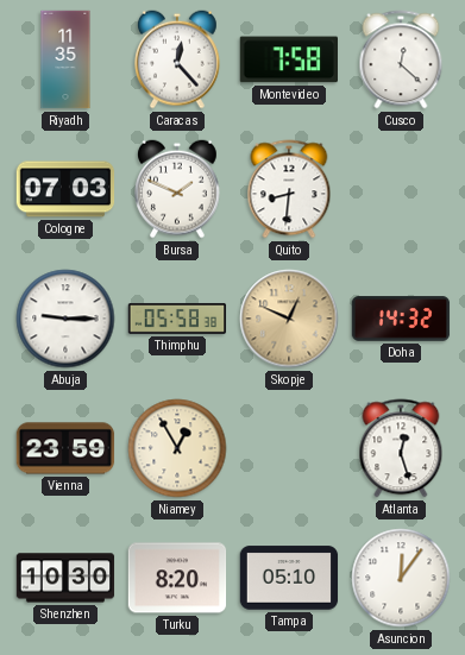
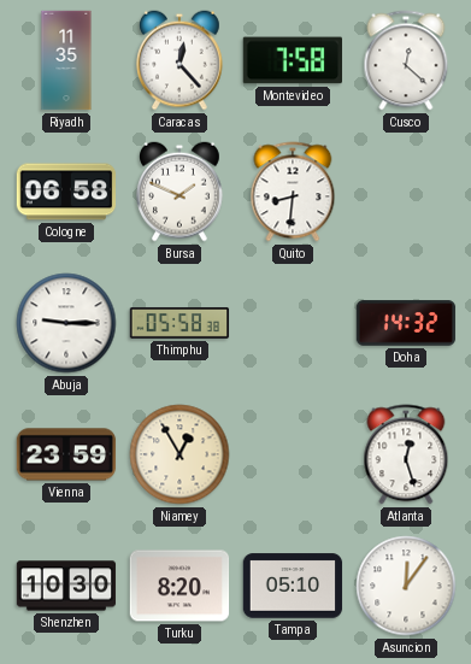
Cologne: 07:03 -> 06:58
Skopje: 12:49 -> none
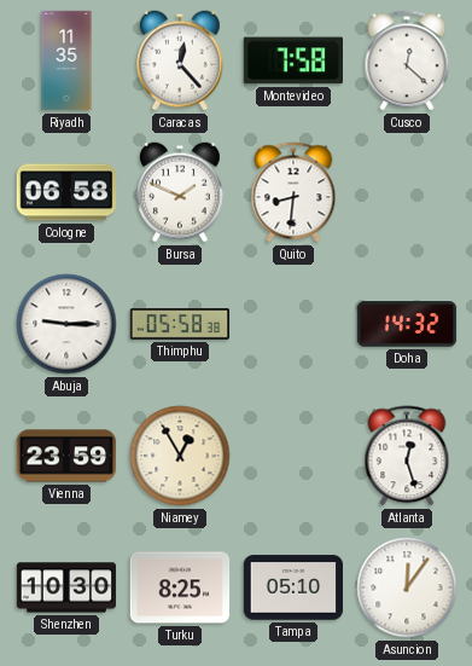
Turku: 8:20 -> 8:25
